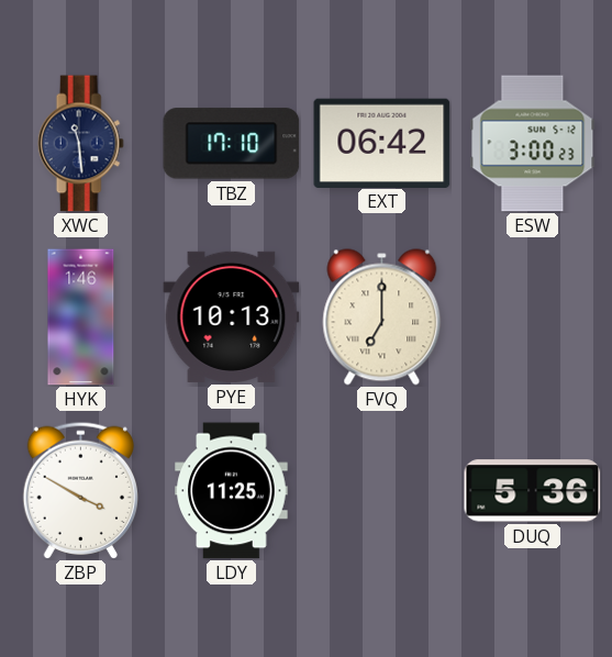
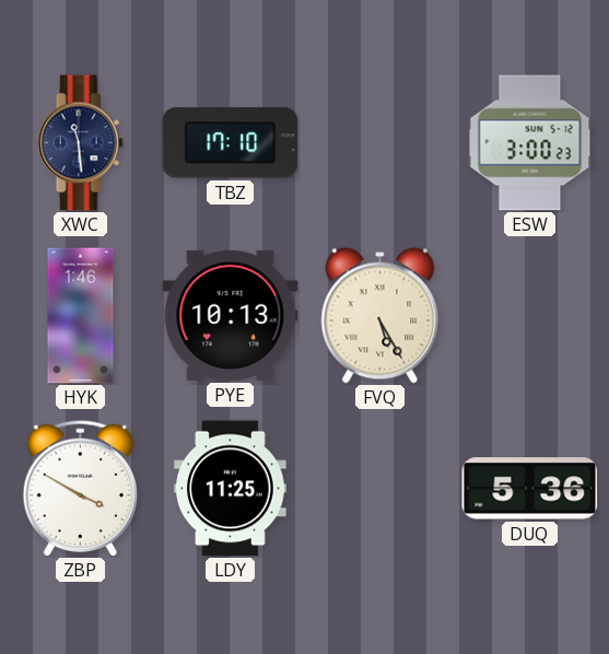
EXT: 06:42 -> none
FVQ: 7:00 -> 5:25
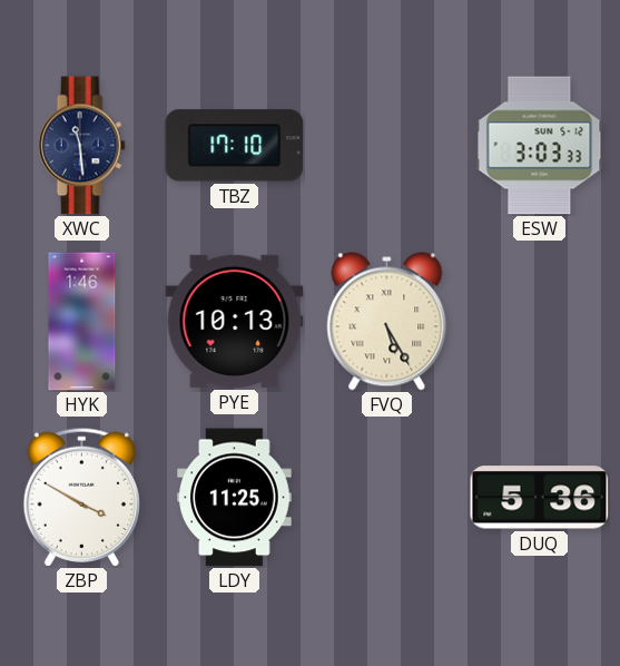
ESW: 3:00 -> 3:03
